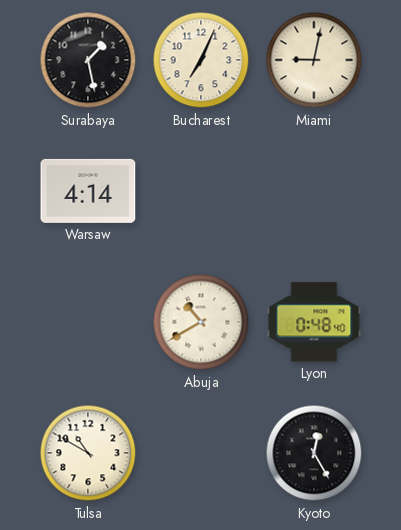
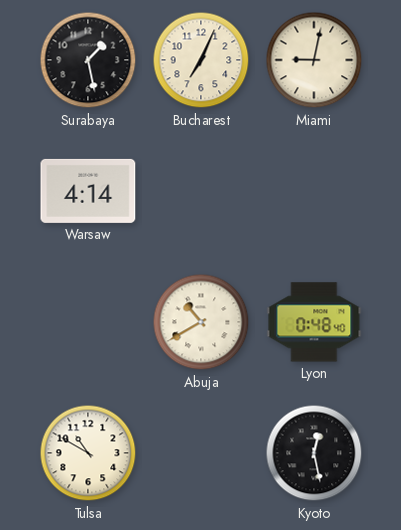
Kyoto: 12:25 -> 12:28
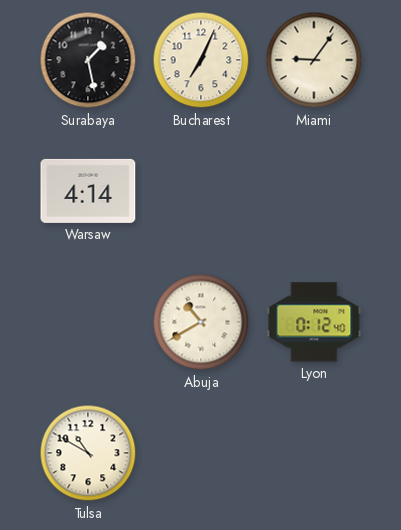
Miami: 9:02 -> 9:06
Lyon: 0:48 -> 0:12
Kyoto: 12:28 -> none
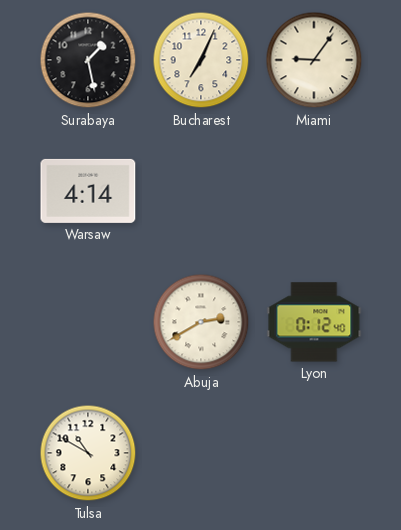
Abuja: 10:40 -> 2:40
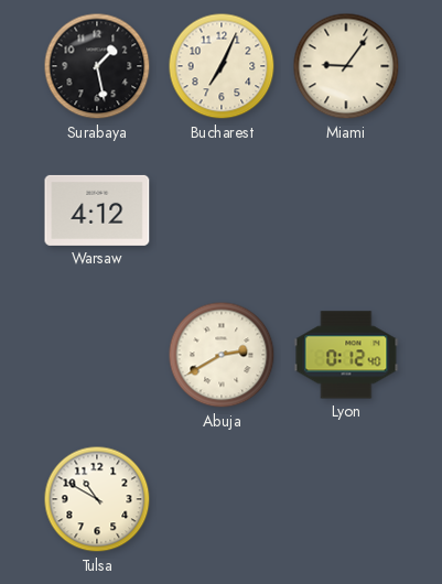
Warsaw: 4:14 -> 4:12
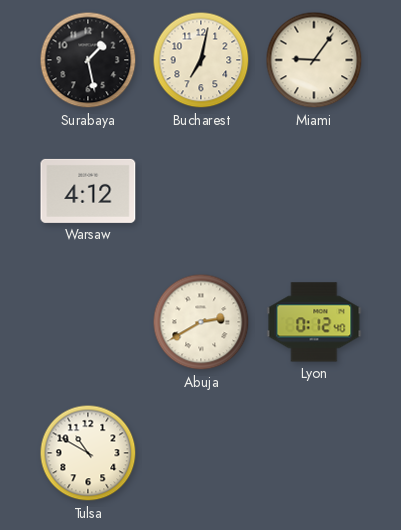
Bucharest: 7:04 -> 7:02
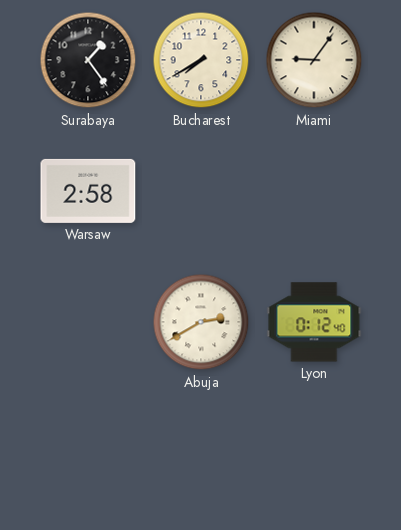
Surabaya: 1:28 -> 1:24
Bucharest: 7:02 -> 7:40
Warsaw: 4:12 -> 2:58
Tulsa: 10:50 -> none
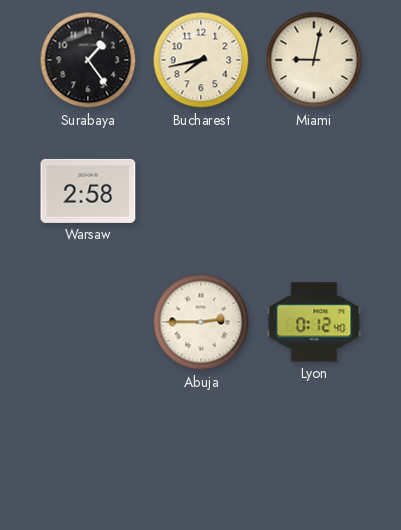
Bucharest: 7:40 -> 7:43
Miami: 9:06 -> 9:02
Abuja: 2:40 -> 2:45
